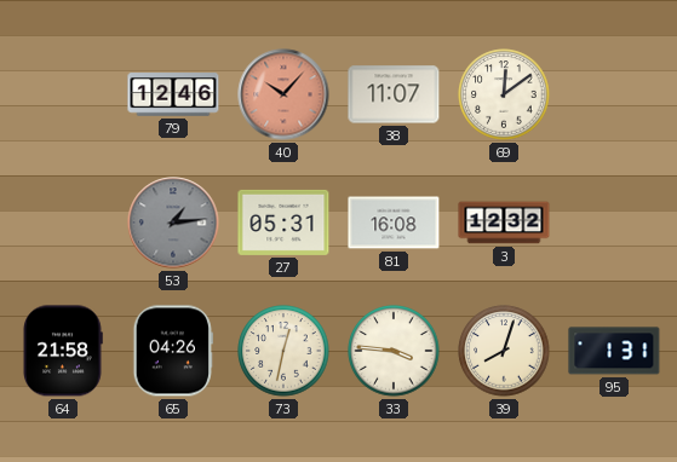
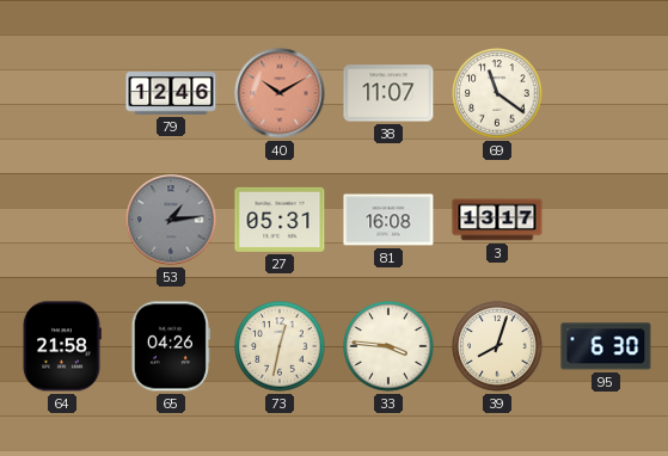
40: 10:07 -> 10:10
69: 12:09 -> 11:21
3: 12:32 -> 13:17
95: 1:31 -> 6:30
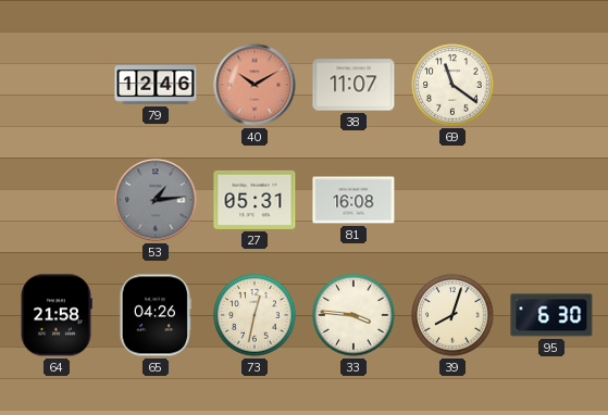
3: 13:17 -> none
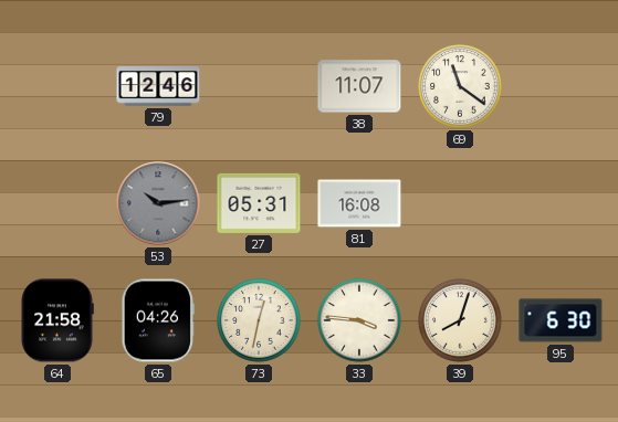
40: 10:10 -> none
53: 1:14 -> 10:14
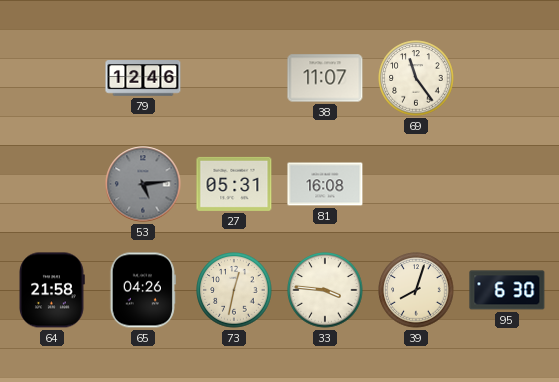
69: 11:21 -> 11:24
53: 10:14 -> 5:14
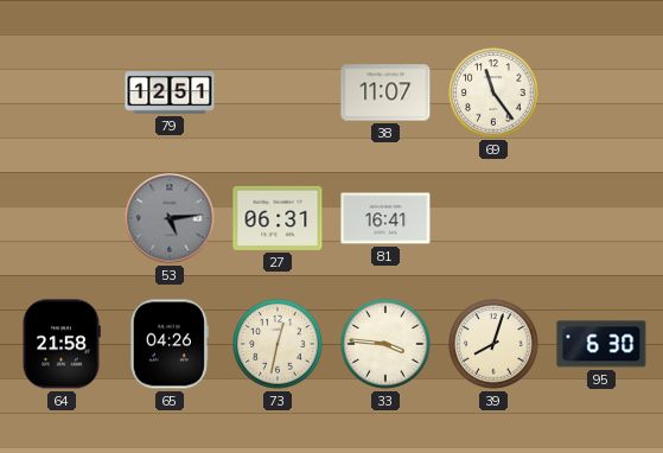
79: 12:46 -> 12:51
27: 05:31 -> 06:31
81: 16:08 -> 16:41
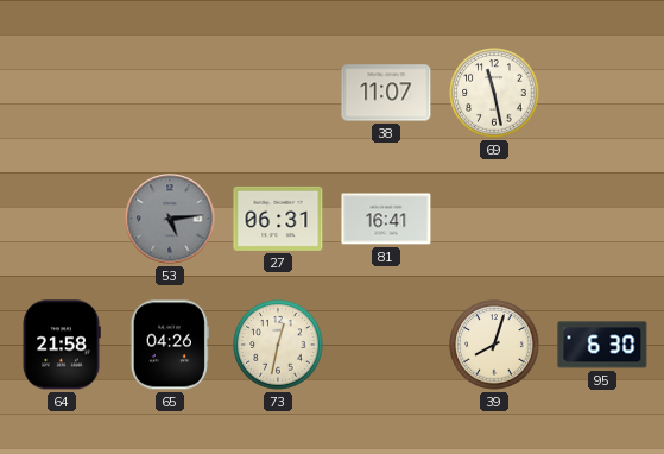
79: 12:51 -> none
69: 11:24 -> 11:28
33: 3:46 -> none
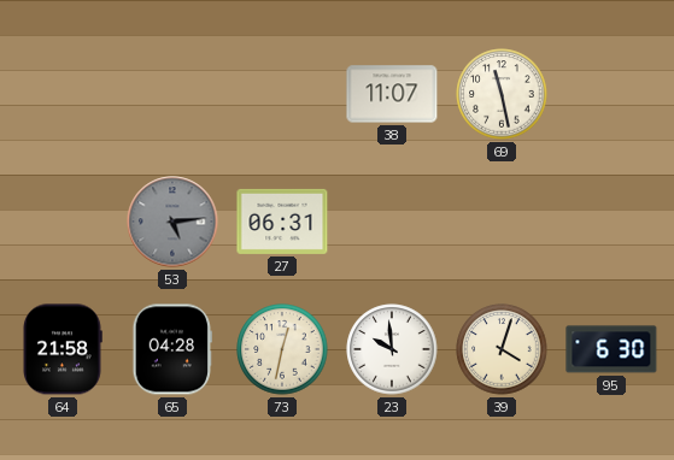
81: 16:41 -> none
65: 04:26 -> 04:28
23: none -> 9:59
39: 8:03 -> 4:03
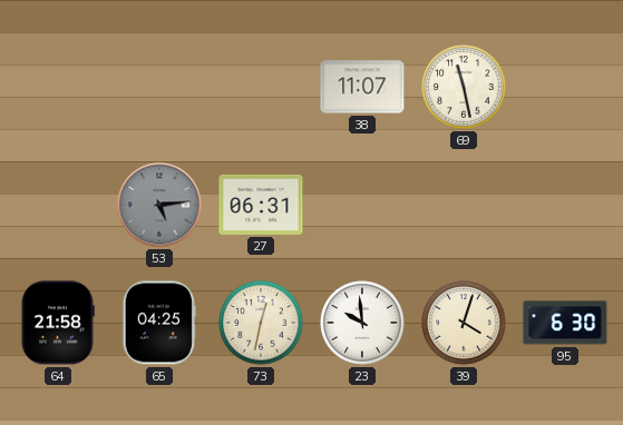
65: 04:28 -> 04:25
